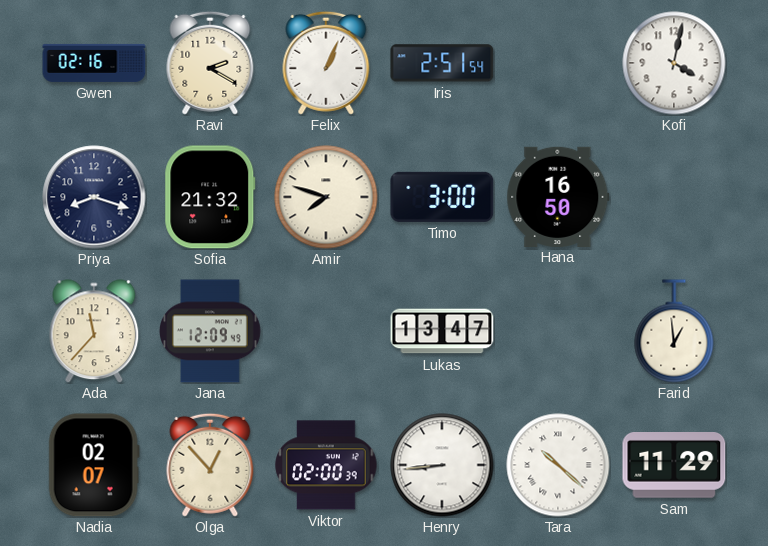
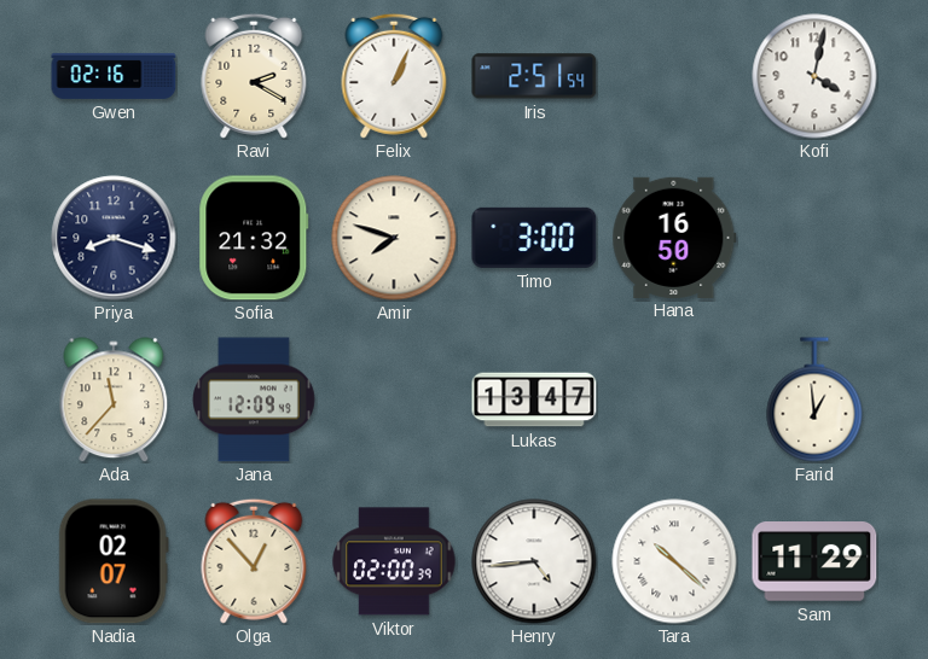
Henry: 8:44 -> 4:44
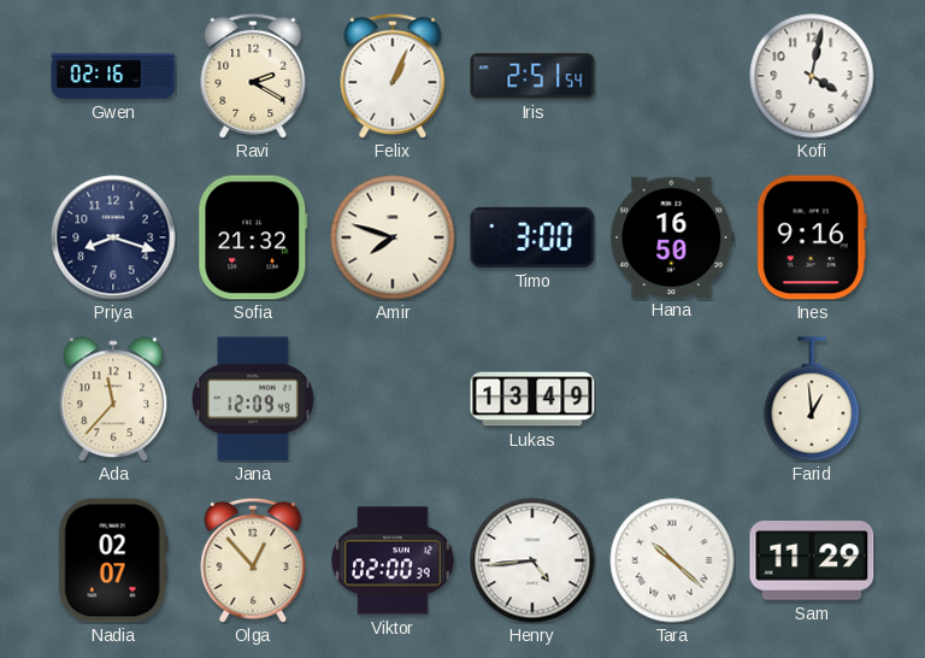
Ines: none -> 9:16
Lukas: 13:47 -> 13:49
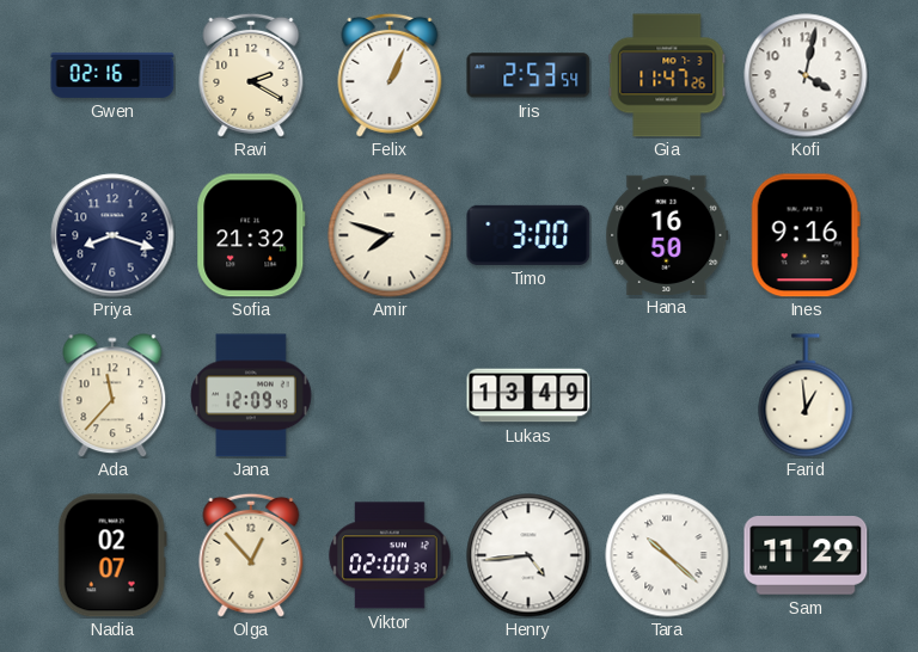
Iris: 2:51 -> 2:53
Gia: none -> 11:47
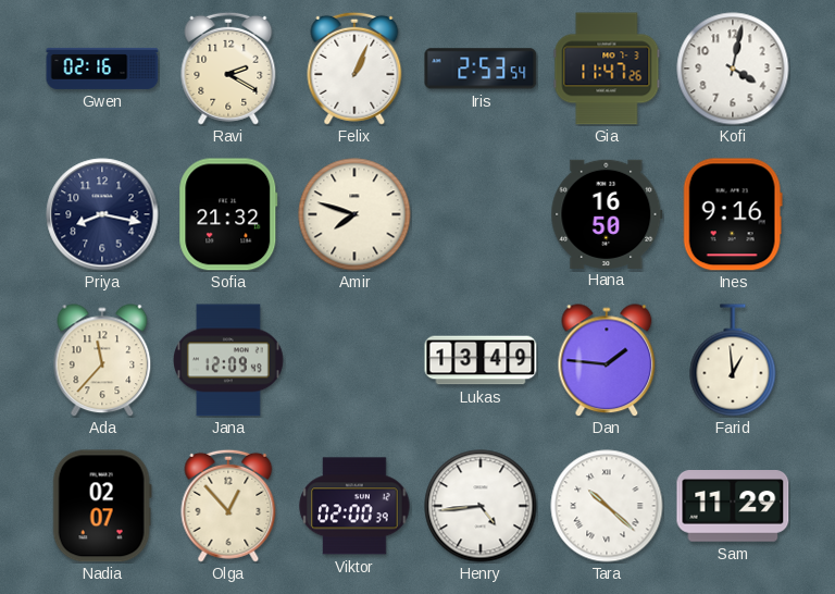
Priya: 8:18 -> 8:17
Timo: 3:00 -> none
Dan: none -> 1:46
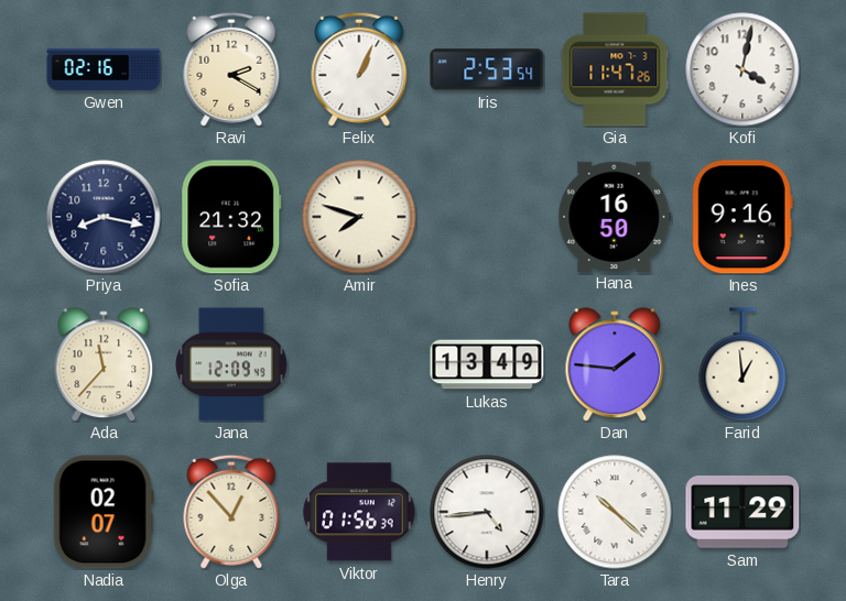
Viktor: 02:00 -> 01:56
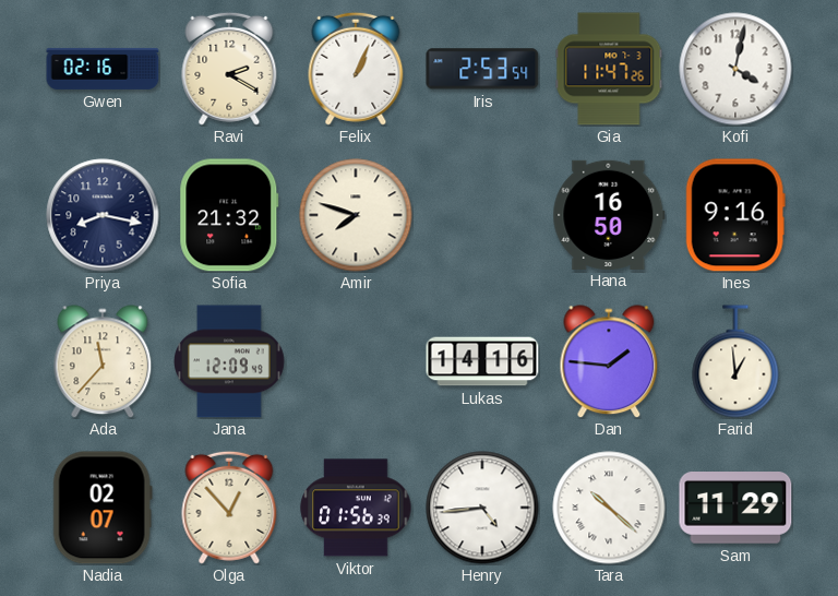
Lukas: 13:49 -> 14:16
